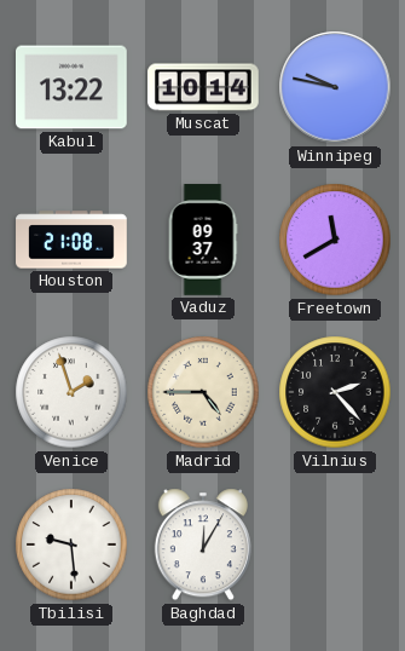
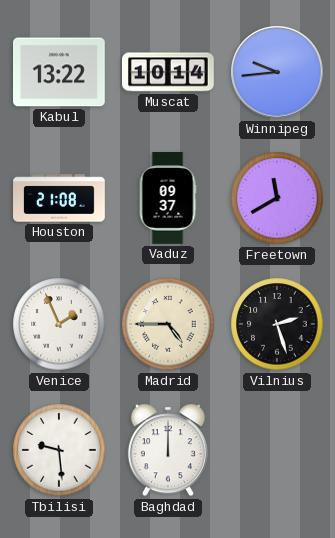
Winnipeg: 9:47 -> 9:44
Venice: 1:57 -> 1:56
Vilnius: 2:23 -> 2:27
Baghdad: 12:05 -> 12:00
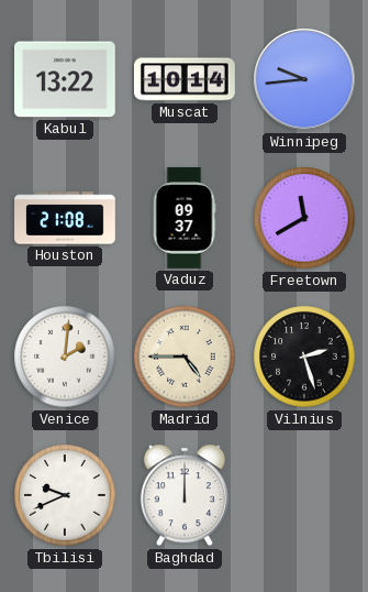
Venice: 1:56 -> 2:01
Tbilisi: 9:29 -> 9:41
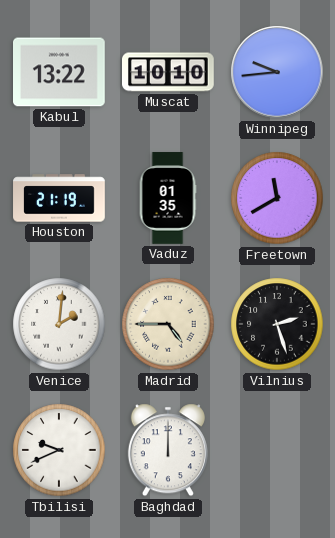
Muscat: 10:14 -> 10:10
Houston: 21:08 -> 21:19
Vaduz: 09:37 -> 01:35
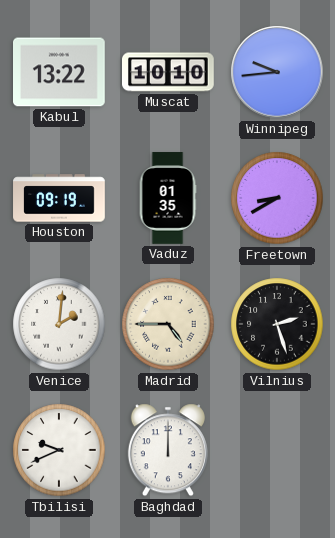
Houston: 21:19 -> 09:19
Freetown: 11:40 -> 8:40
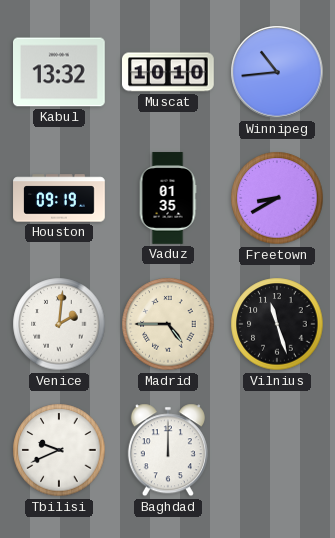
Kabul: 13:22 -> 13:32
Winnipeg: 9:44 -> 10:44
Vilnius: 2:27 -> 11:27
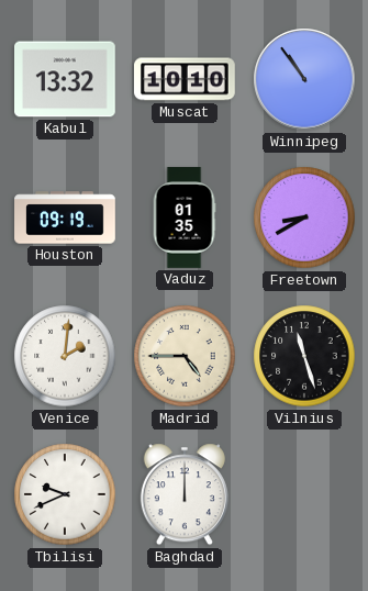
Winnipeg: 10:44 -> 10:54
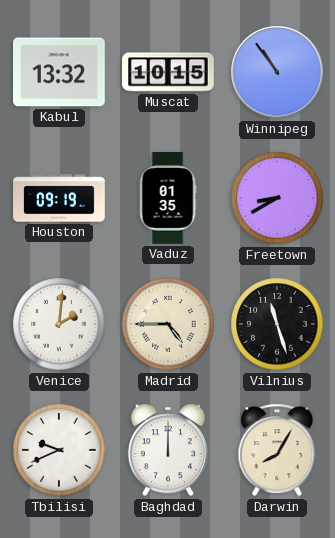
Muscat: 10:10 -> 10:15
Darwin: none -> 8:05
